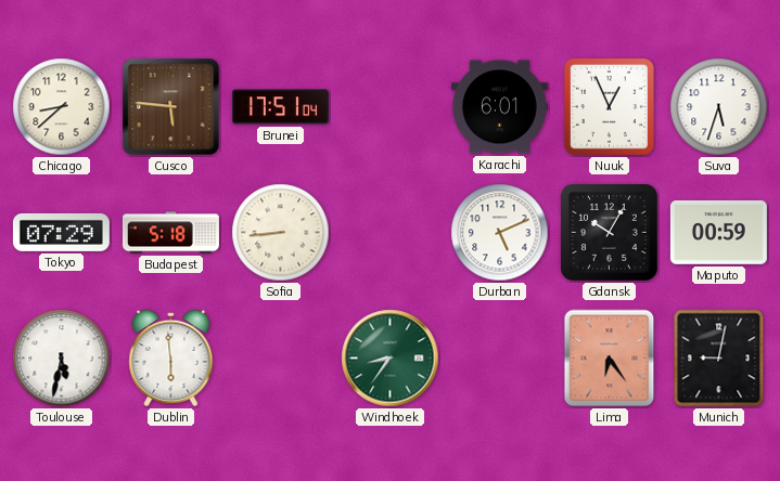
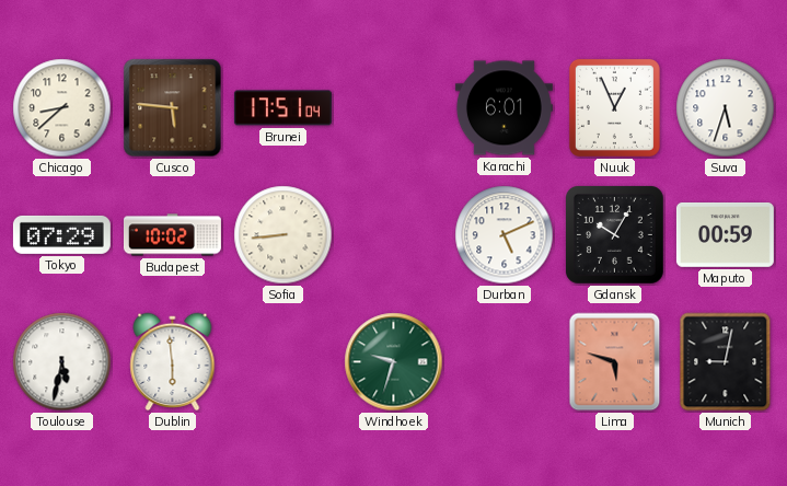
Budapest: 5:18 -> 10:02
Windhoek: 8:36 -> 9:33
Lima: 6:24 -> 5:48
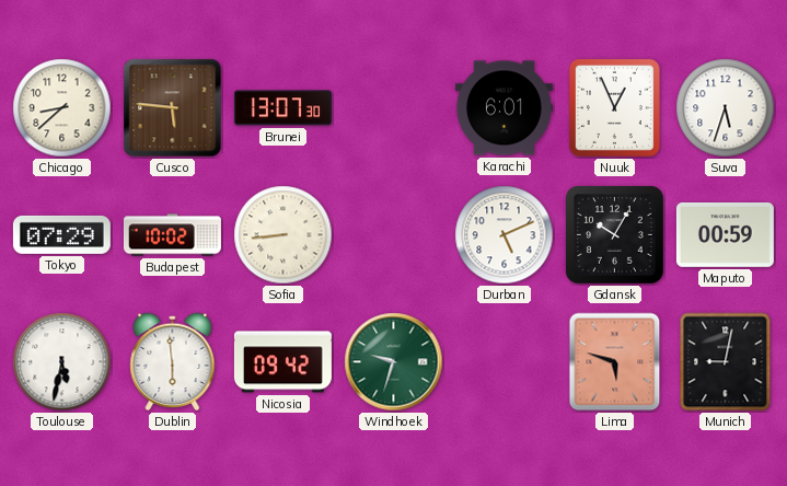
Brunei: 17:51 -> 13:07
Nicosia: none -> 09:42
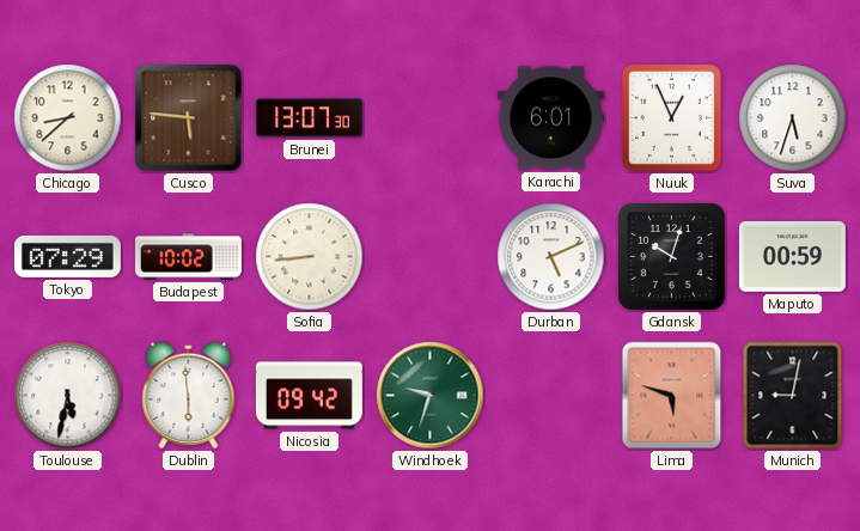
Gdansk: 10:05 -> 10:03
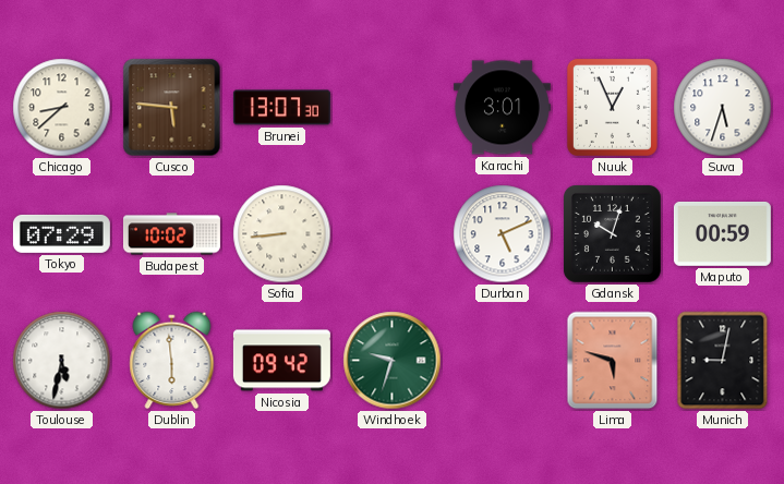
Karachi: 6:01 -> 3:01
